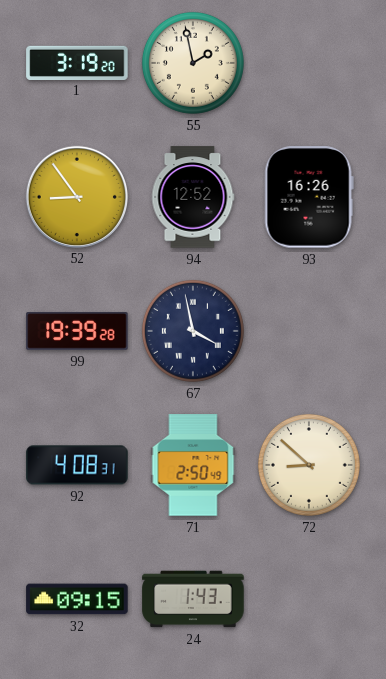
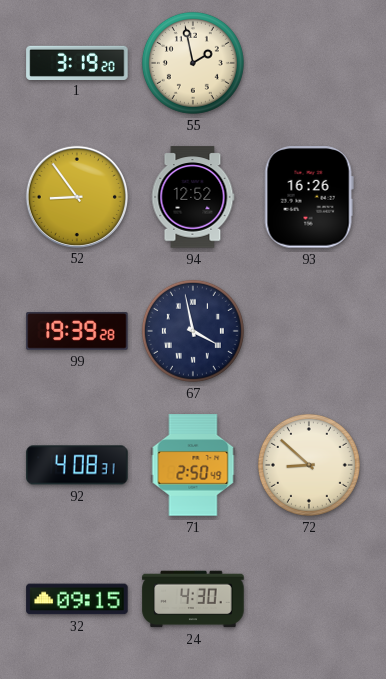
24: 1:43 -> 4:30
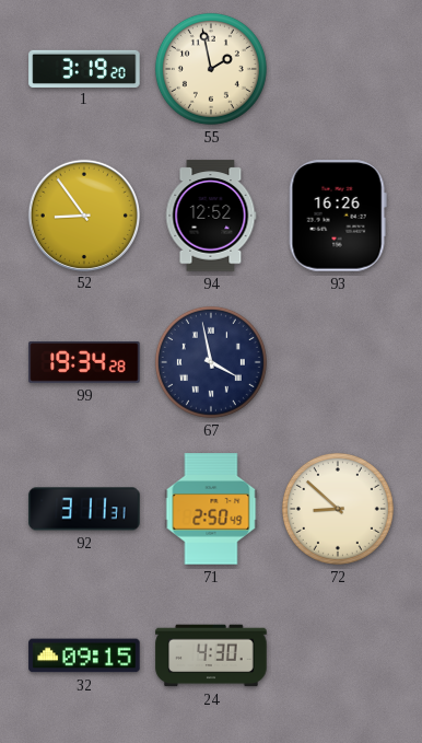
99: 19:39 -> 19:34
92: 4:08 -> 3:11
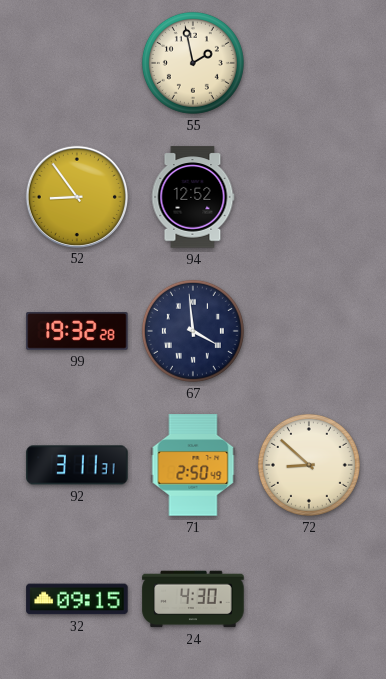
1: 3:19 -> none
93: 16:26 -> none
99: 19:34 -> 19:32
67: 3:58 -> 3:59
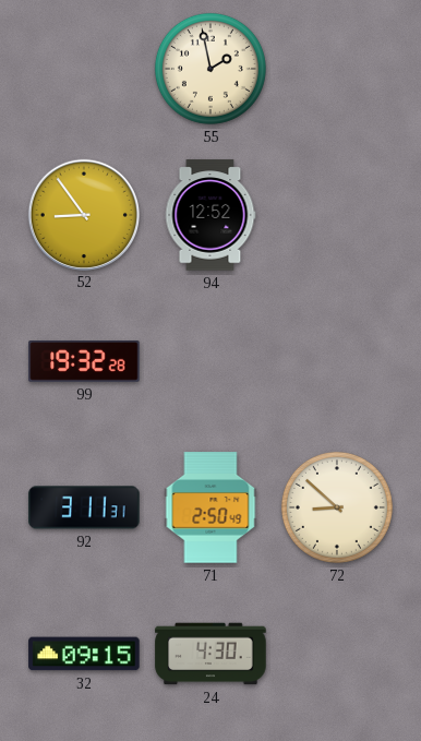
67: 3:59 -> none
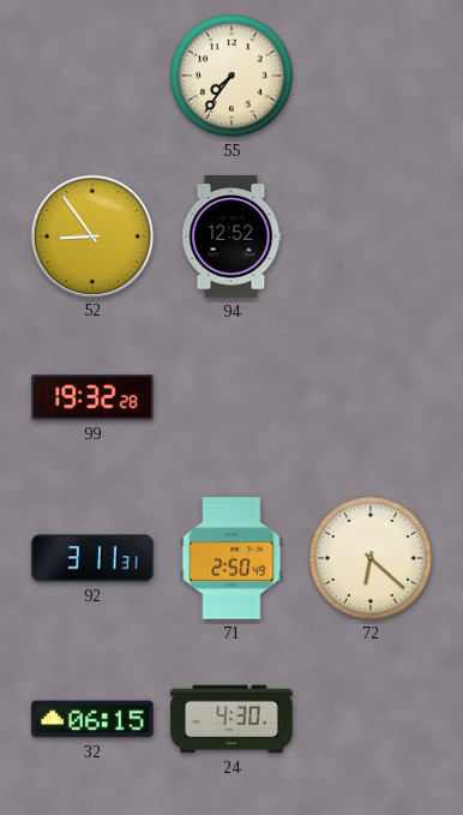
55: 1:58 -> 7:36
72: 8:52 -> 6:22
32: 09:15 -> 06:15
